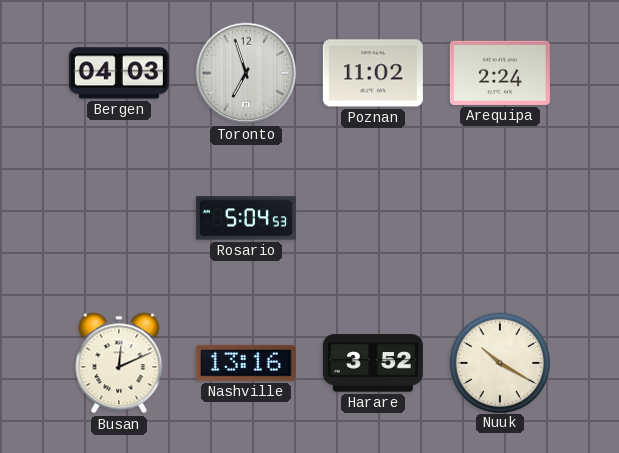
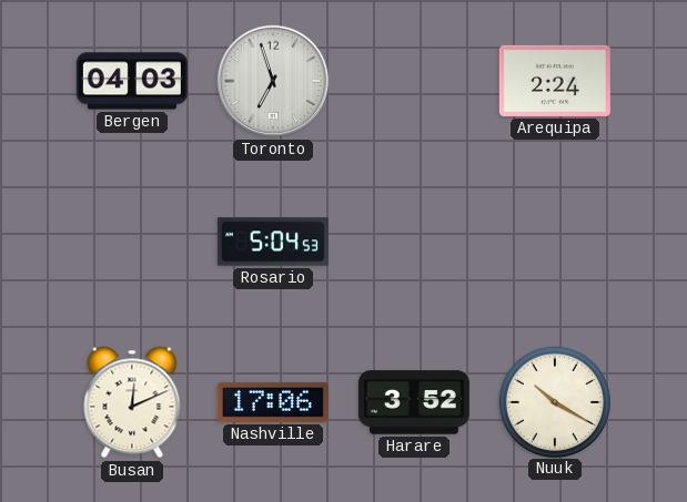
Poznan: 11:02 -> none
Nashville: 13:16 -> 17:06
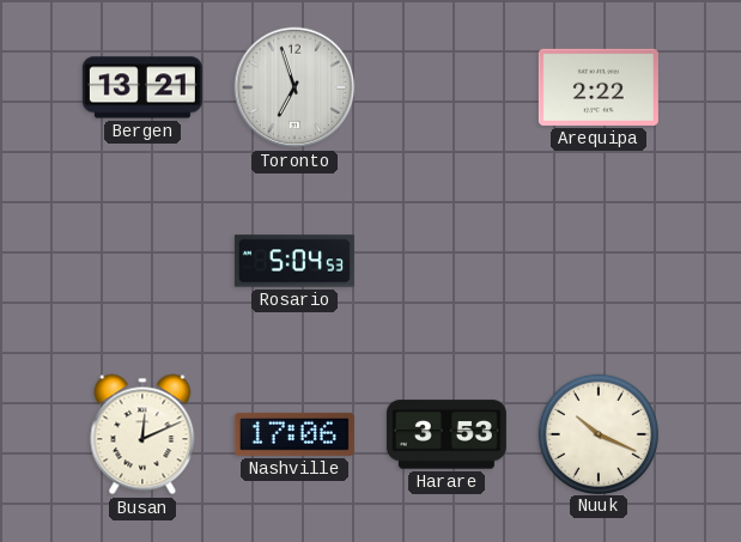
Bergen: 04:03 -> 13:21
Arequipa: 2:24 -> 2:22
Harare: 3:52 -> 3:53
Nuuk: 10:20 -> 10:19
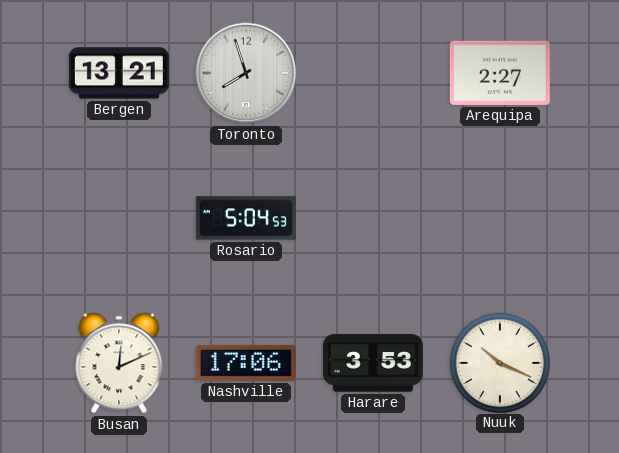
Toronto: 6:57 -> 7:57
Arequipa: 2:22 -> 2:27
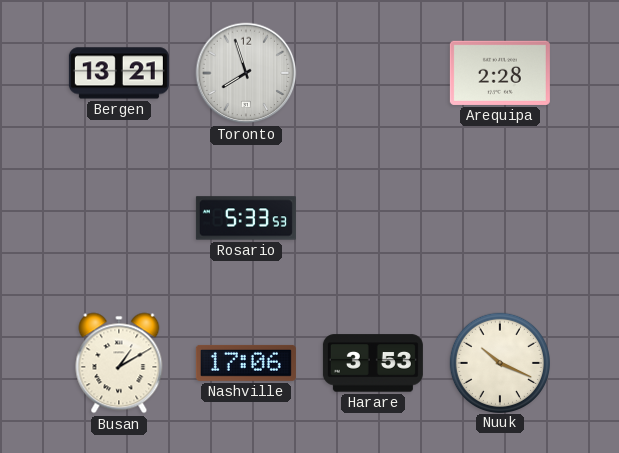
Arequipa: 2:27 -> 2:28
Rosario: 5:04 -> 5:33
Busan: 12:11 -> 1:10
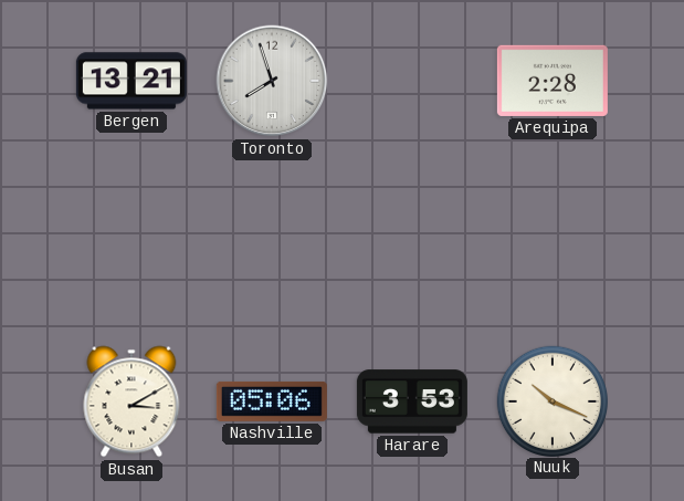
Rosario: 5:33 -> none
Busan: 1:10 -> 3:10
Nashville: 17:06 -> 05:06
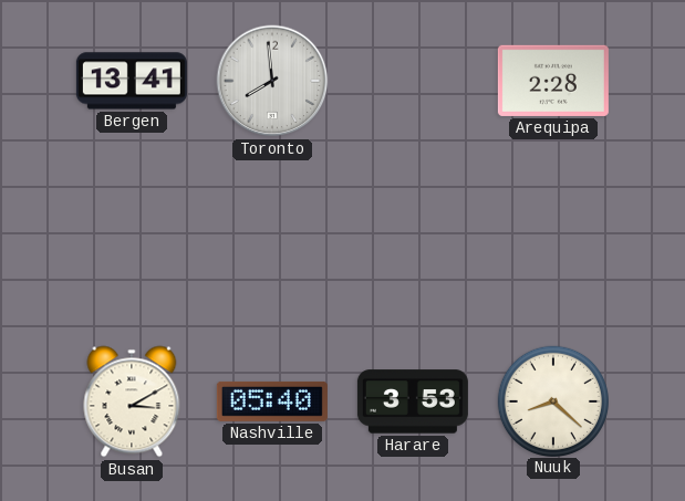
Bergen: 13:21 -> 13:41
Toronto: 7:57 -> 7:59
Nashville: 05:06 -> 05:40
Nuuk: 10:19 -> 8:22
